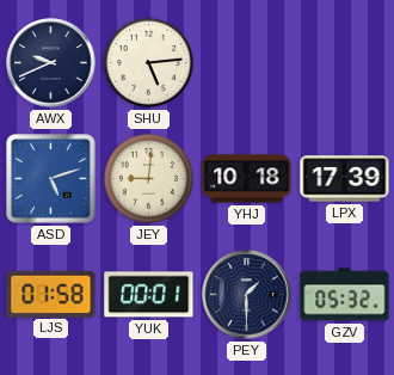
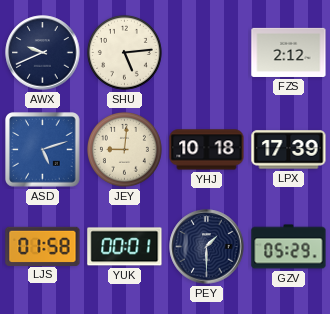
FZS: none -> 2:12
GZV: 05:32 -> 05:29
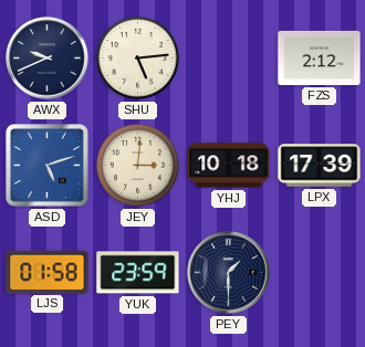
JEY: 9:01 -> 3:01
YUK: 00:01 -> 23:59
GZV: 05:29 -> none
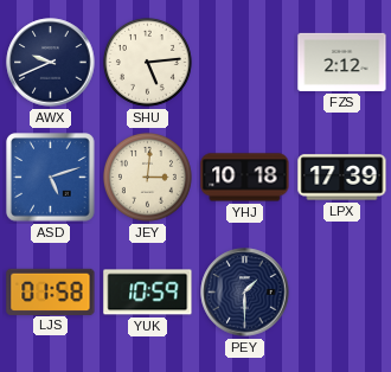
YUK: 23:59 -> 10:59
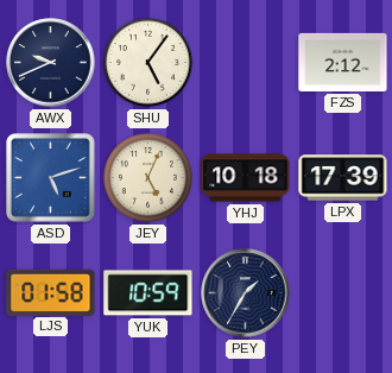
SHU: 5:14 -> 5:06
JEY: 3:01 -> 5:04
PEY: 1:30 -> 1:35
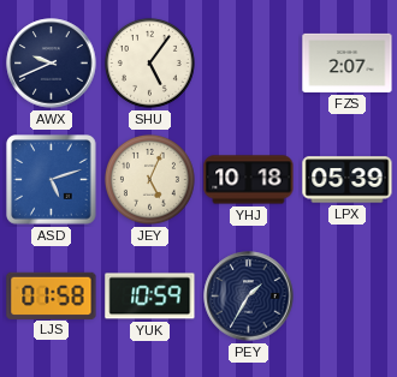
FZS: 2:12 -> 2:07
LPX: 17:39 -> 05:39
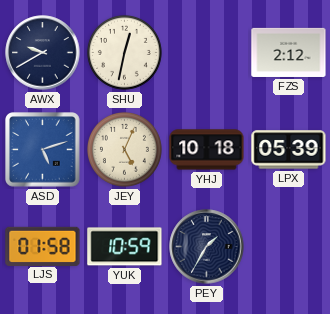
AWX: 9:41 -> 9:40
SHU: 5:06 -> 12:32
FZS: 2:07 -> 2:12
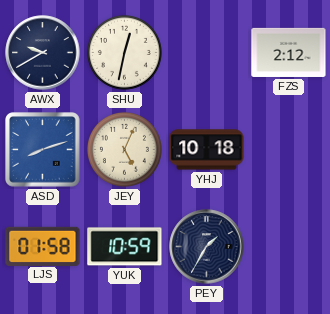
ASD: 5:12 -> 8:12
LPX: 05:39 -> none
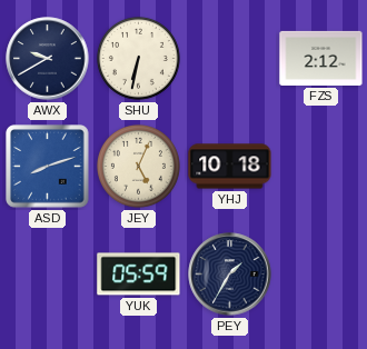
SHU: 12:32 -> 6:32
LJS: 01:58 -> none
YUK: 10:59 -> 05:59
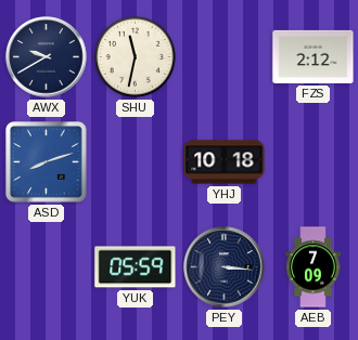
SHU: 6:32 -> 11:32
JEY: 5:04 -> none
PEY: 1:35 -> 3:16
AEB: none -> 7:09
